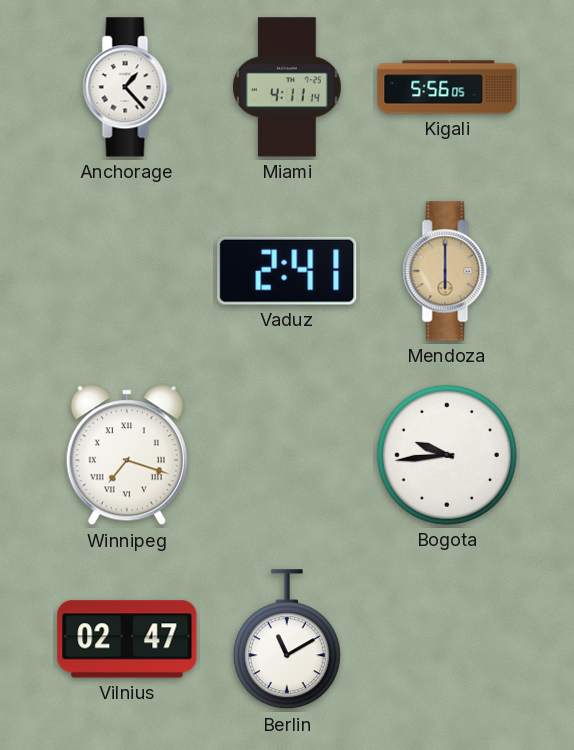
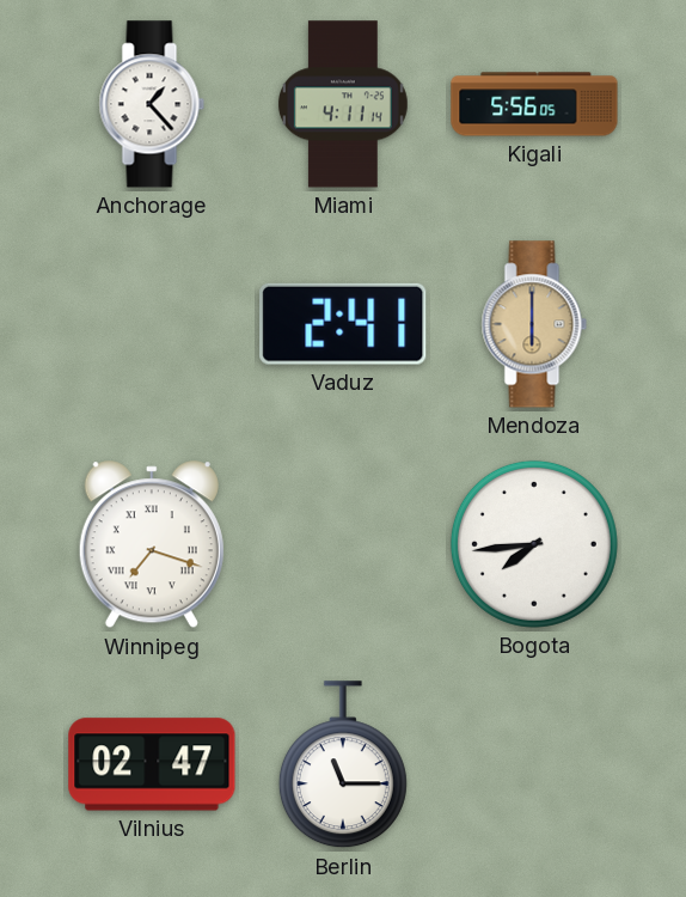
Bogota: 9:44 -> 7:44
Berlin: 11:10 -> 11:15
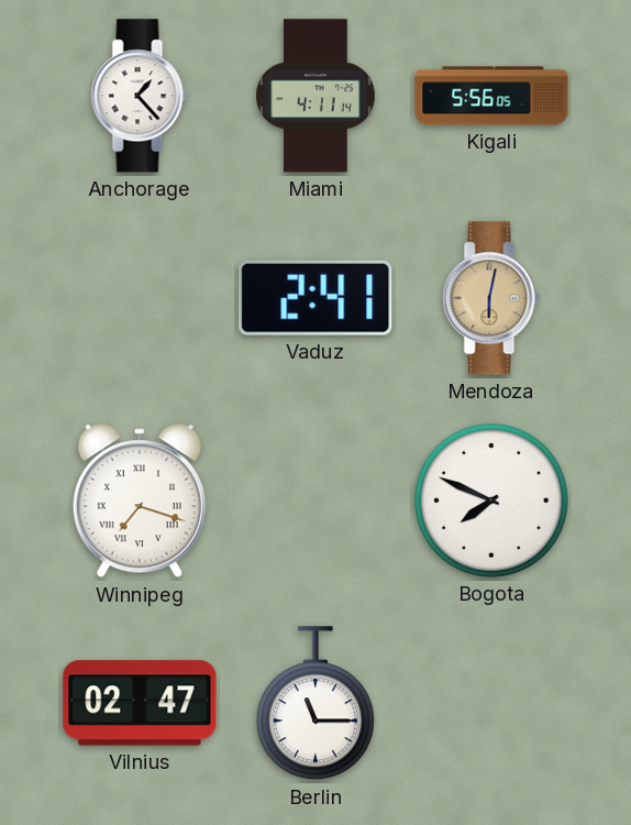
Mendoza: 6:00 -> 6:02
Bogota: 7:44 -> 7:49
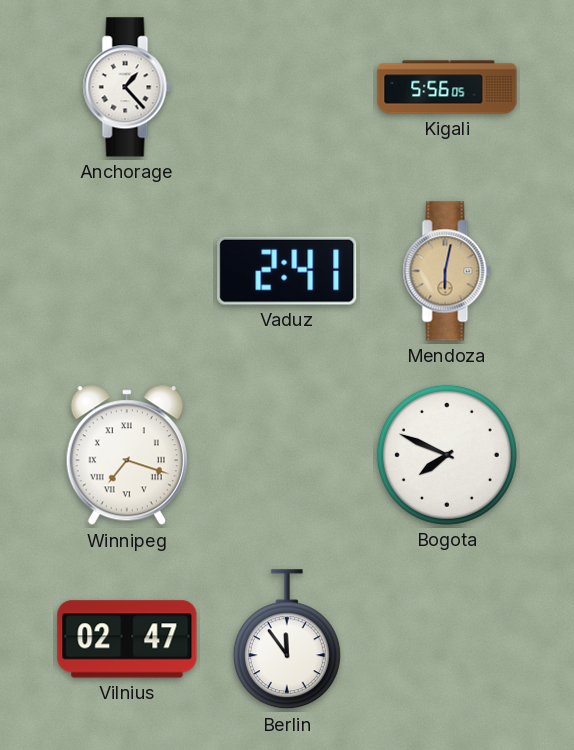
Miami: 4:11 -> none
Berlin: 11:15 -> 11:54
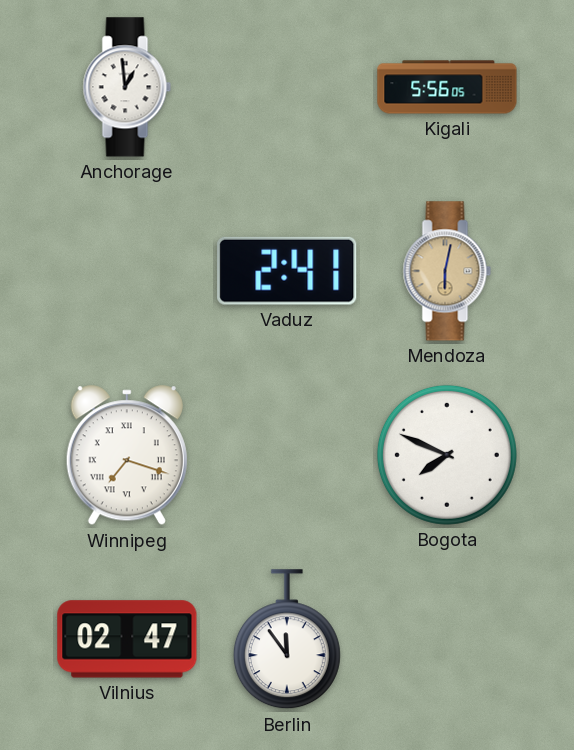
Anchorage: 1:23 -> 12:59
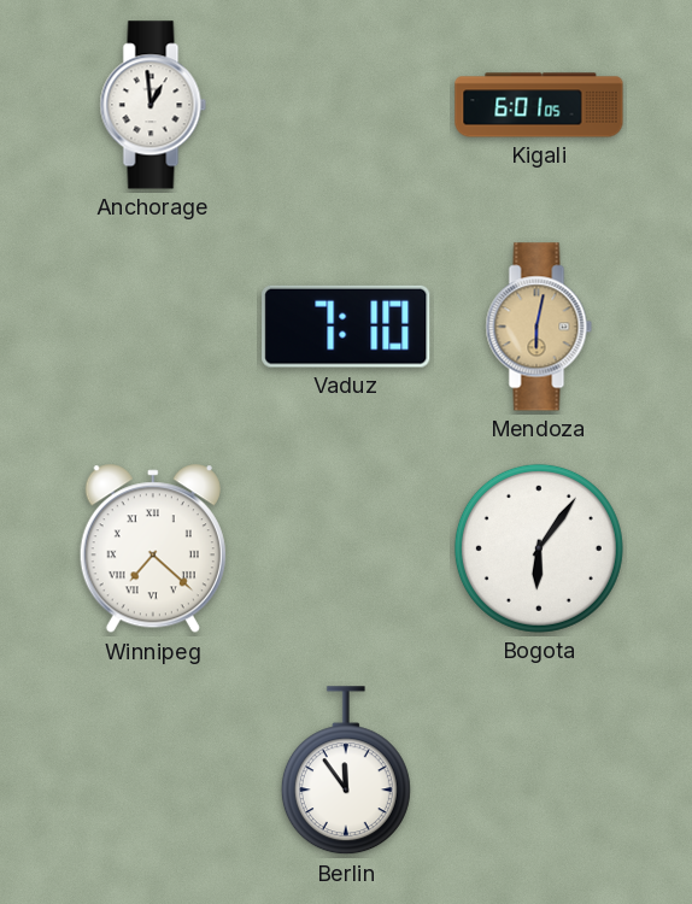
Kigali: 5:56 -> 6:01
Vaduz: 2:41 -> 7:10
Winnipeg: 7:18 -> 7:22
Bogota: 7:49 -> 6:06
Vilnius: 02:47 -> none
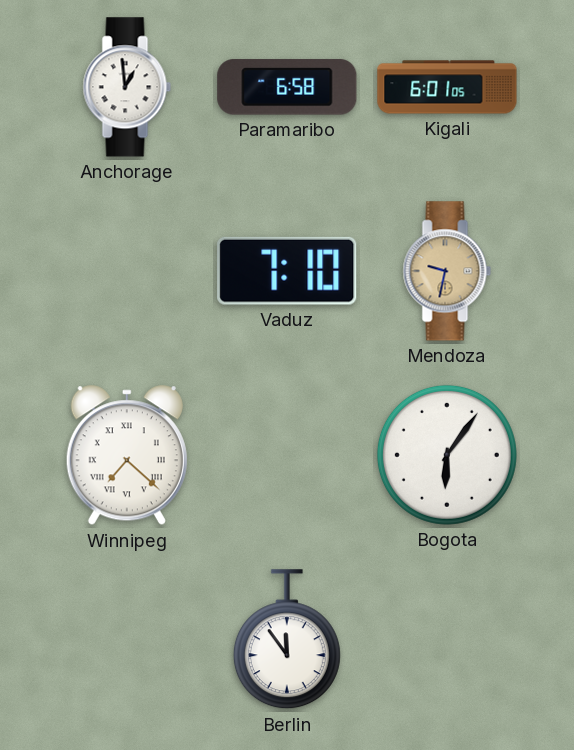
Paramaribo: none -> 6:58
Mendoza: 6:02 -> 9:32
